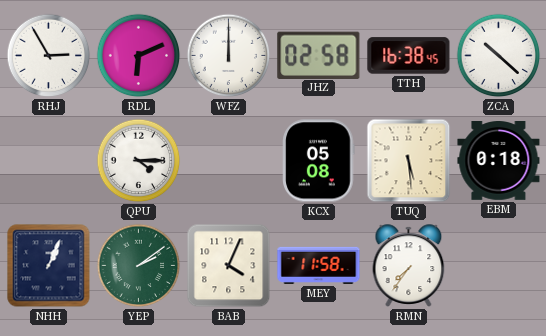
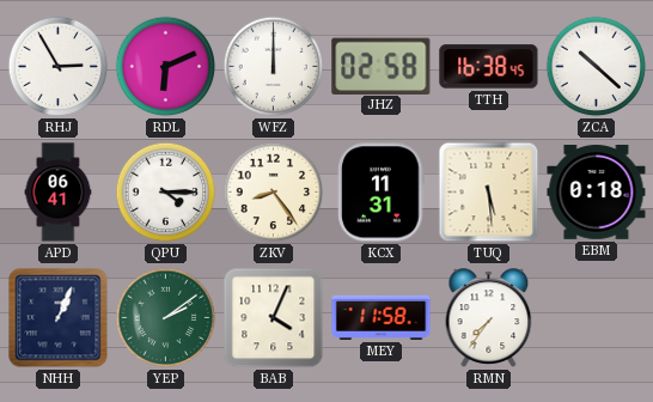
APD: none -> 06:41
ZKV: none -> 8:24
KCX: 05:08 -> 11:31
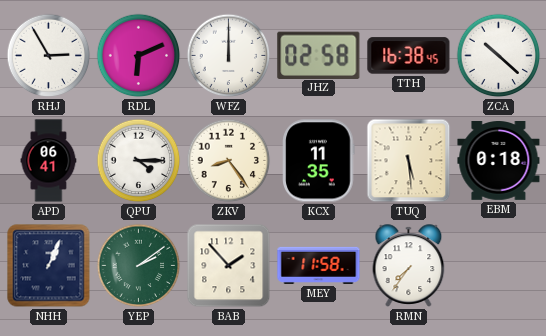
KCX: 11:31 -> 11:35
BAB: 4:04 -> 1:53
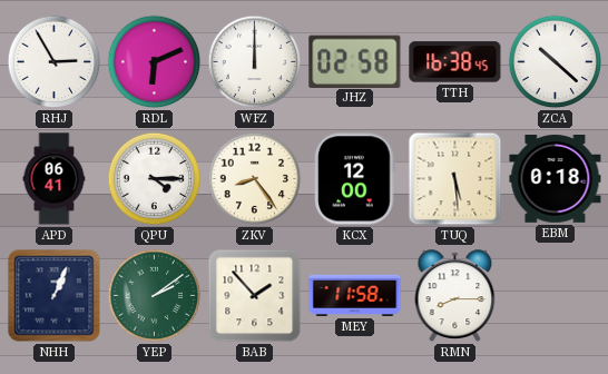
KCX: 11:35 -> 12:00
RMN: 7:36 -> 8:15
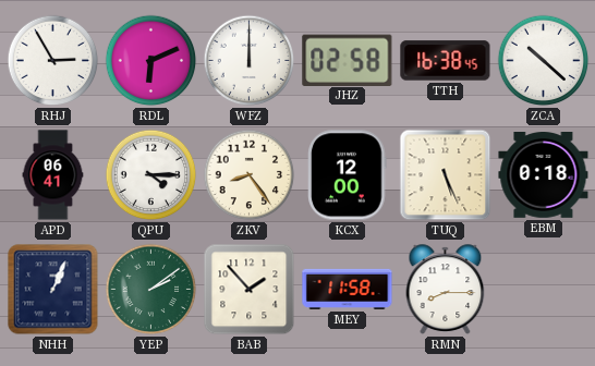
TUQ: 5:29 -> 5:26
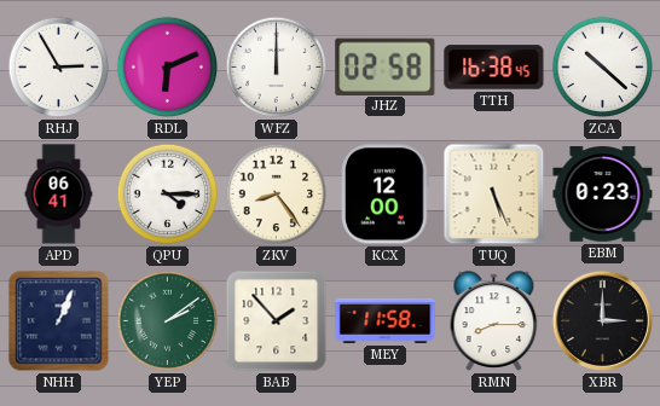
EBM: 0:18 -> 0:23
XBR: none -> 3:00
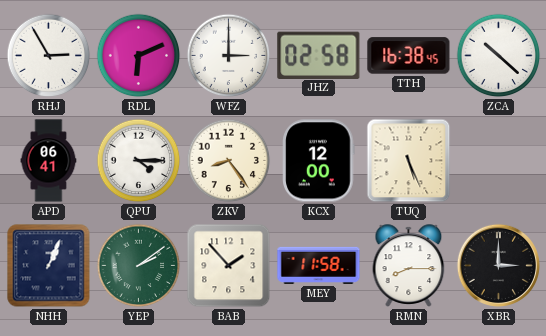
WFZ: 12:00 -> 3:00
EBM: 0:23 -> none
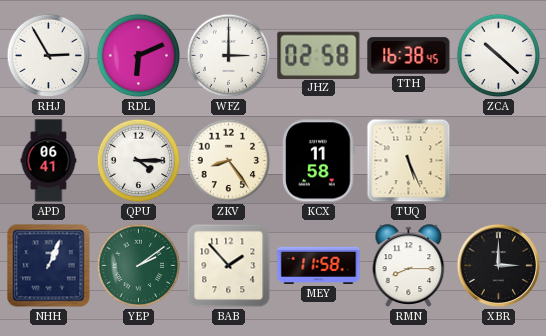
KCX: 12:00 -> 11:58
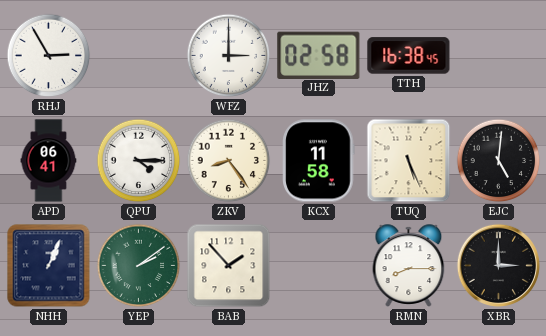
RDL: 6:11 -> none
ZCA: 10:22 -> none
EJC: none -> 5:01
MEY: 11:58 -> none
